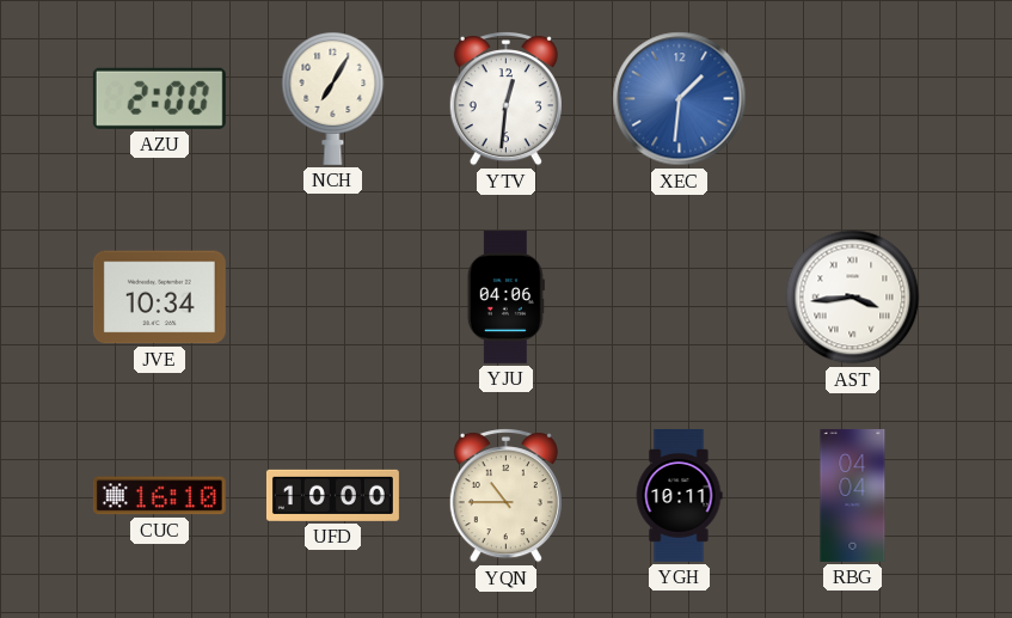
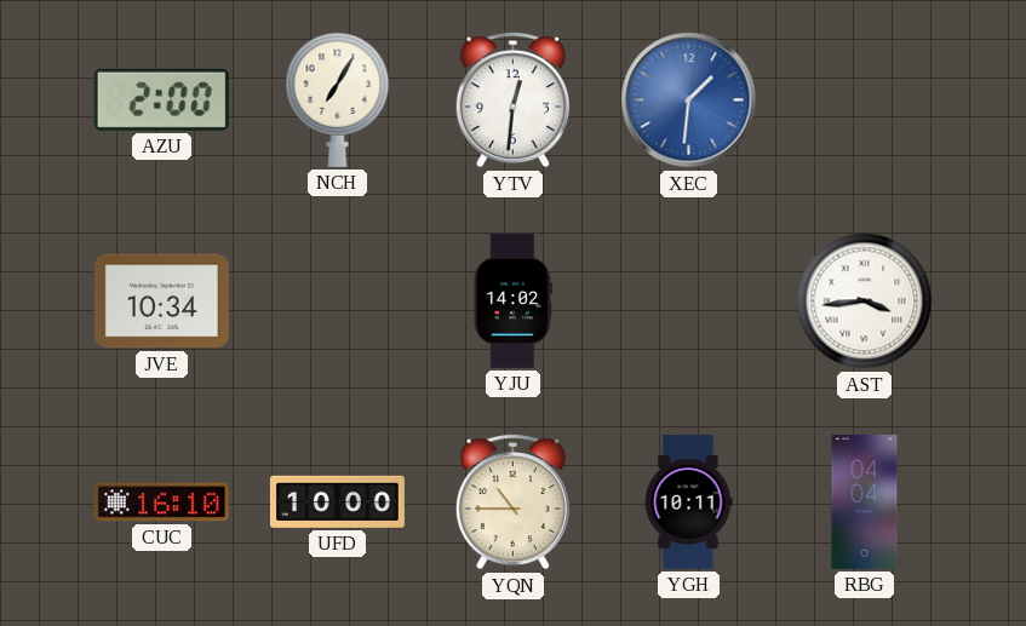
YJU: 04:06 -> 14:02
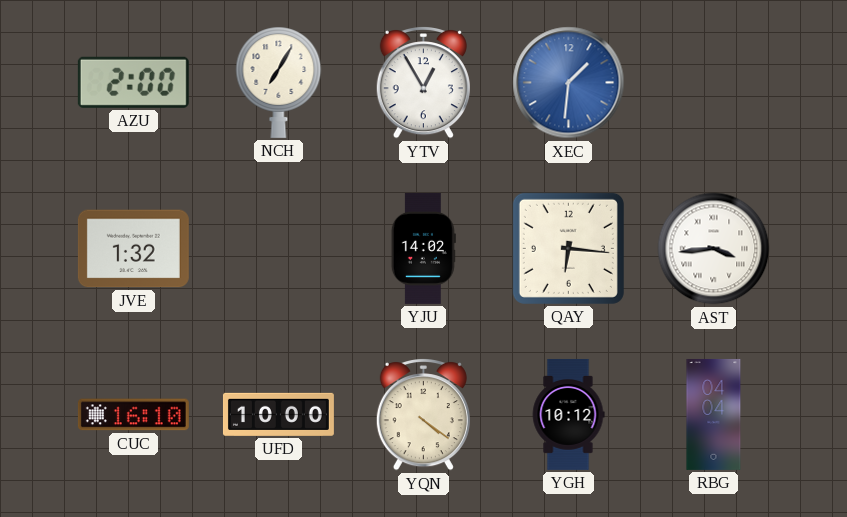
YTV: 12:31 -> 12:55
JVE: 10:34 -> 1:32
QAY: none -> 6:16
YQN: 10:45 -> 4:21
YGH: 10:11 -> 10:12
